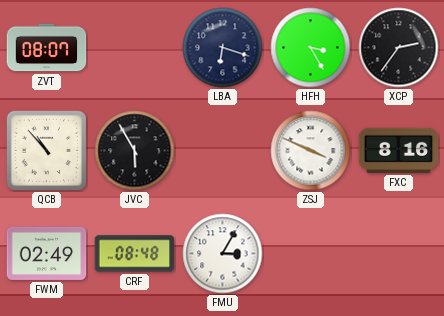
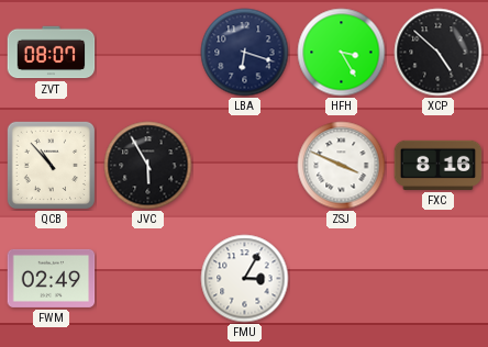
XCP: 2:36 -> 4:52
CRF: 08:48 -> none
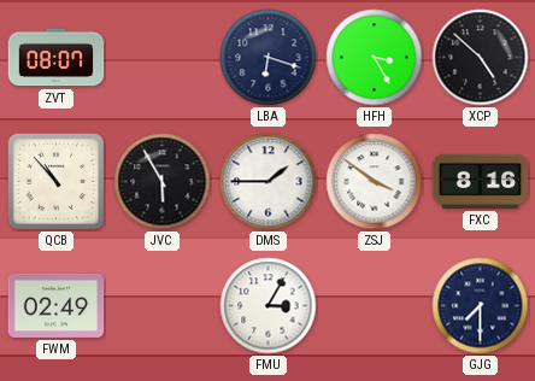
DMS: none -> 1:45
ZSJ: 3:49 -> 3:51
GJG: none -> 7:30
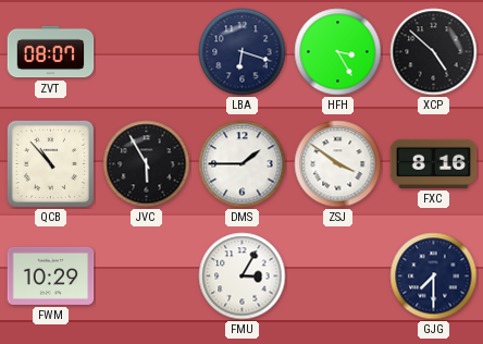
FWM: 02:49 -> 10:29
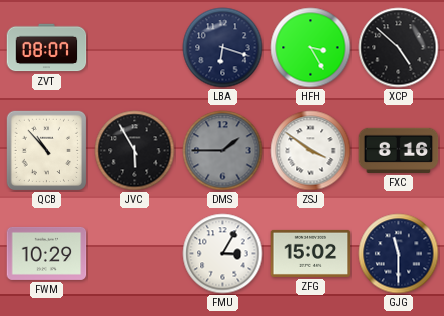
DMS dial: white -> grey
ZFG: none -> 15:02
GJG: 7:30 -> 11:30
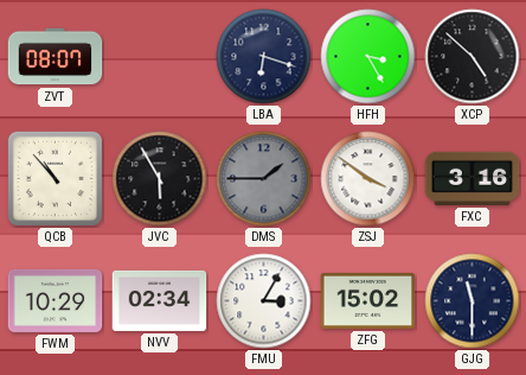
FXC: 8:16 -> 3:16
NVV: none -> 02:34
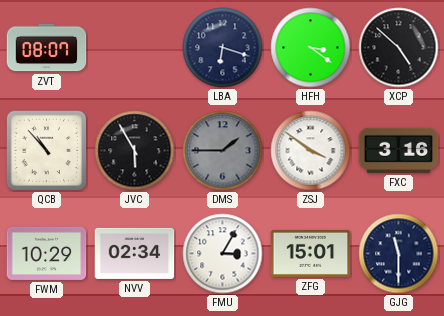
HFH: 3:25 -> 3:21
ZFG: 15:02 -> 15:01
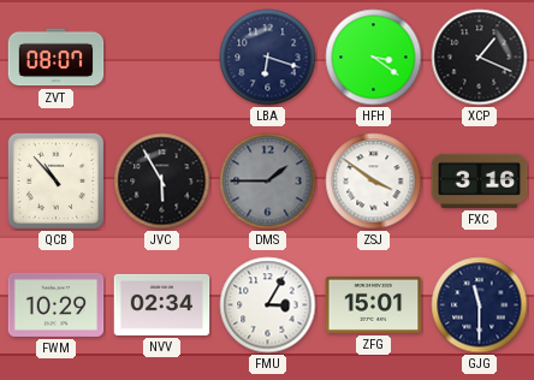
XCP: 4:52 -> 1:19
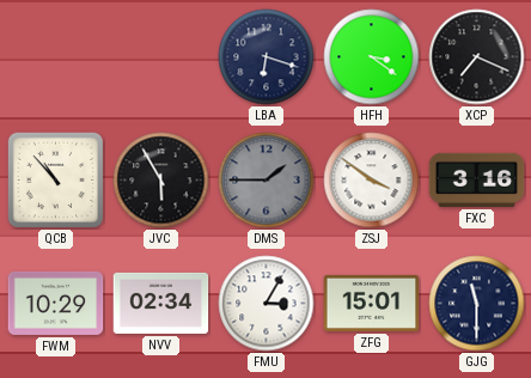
ZVT: 08:07 -> none
XCP: 1:19 -> 7:19
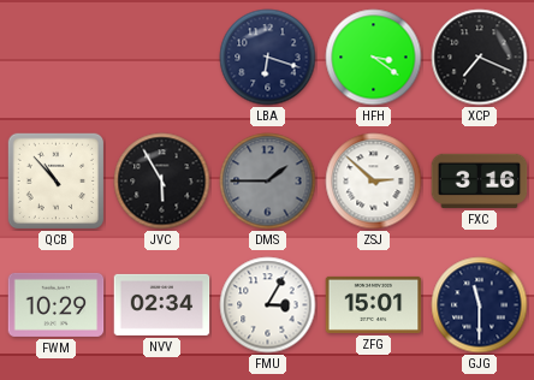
ZSJ: 3:51 -> 2:52
